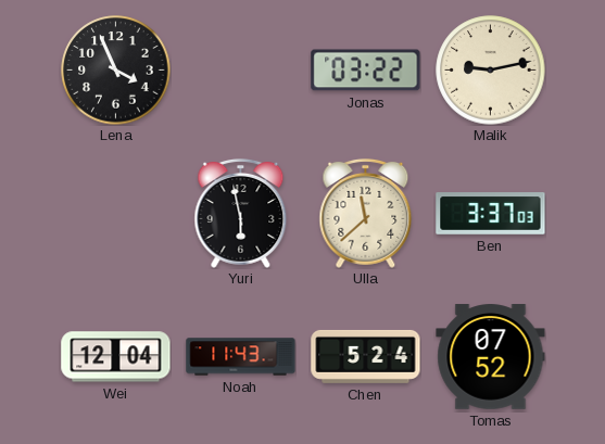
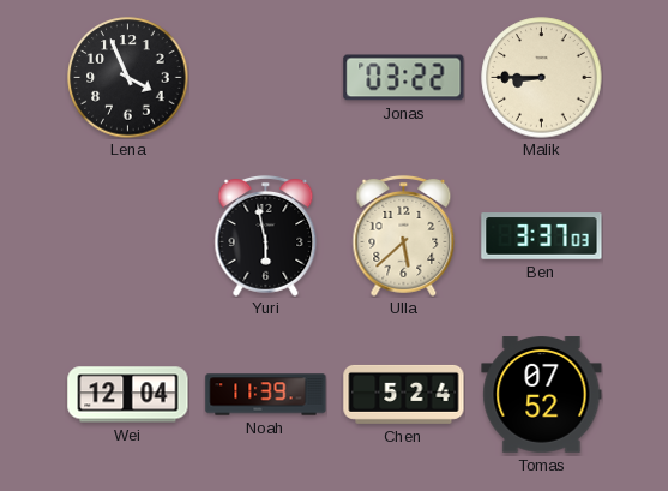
Malik: 9:13 -> 8:45
Ulla: 11:38 -> 5:38
Noah: 11:43 -> 11:39
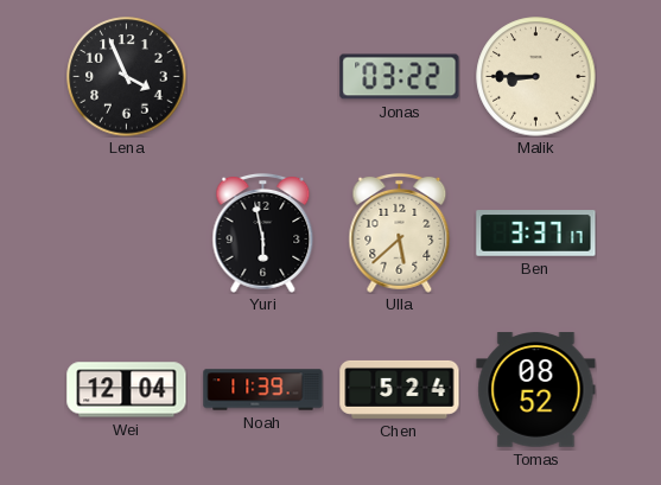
Ben: 3:37:03 -> 3:37:17
Tomas: 07:52 -> 08:52
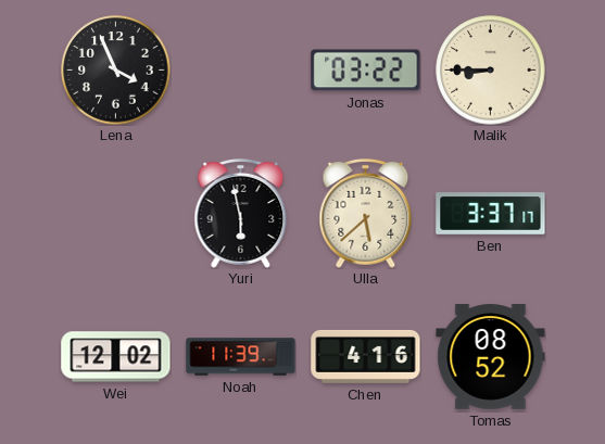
Wei: 12:04 -> 12:02
Chen: 5:24 -> 4:16
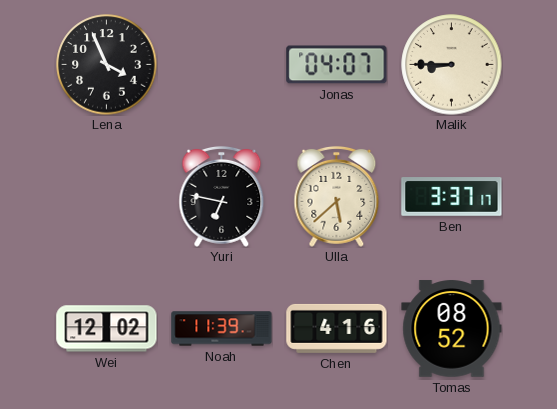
Jonas: 03:22 -> 04:07
Yuri: 5:58 -> 6:47
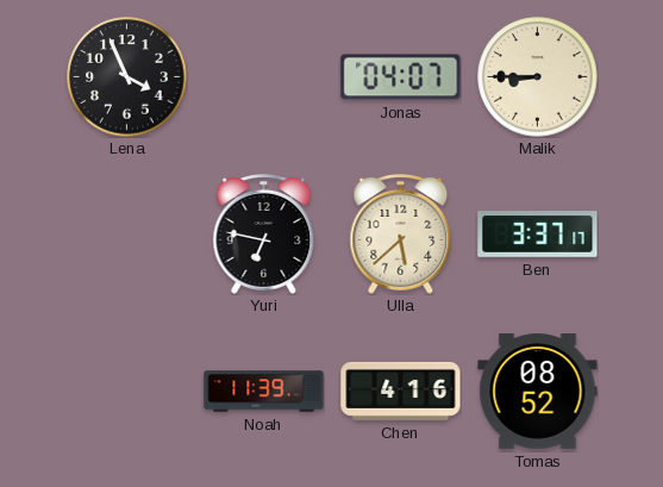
Wei: 12:02 -> none
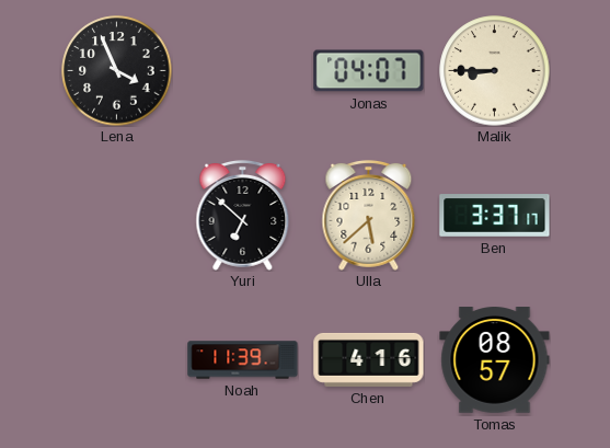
Yuri: 6:47 -> 6:52
Tomas: 08:52 -> 08:57
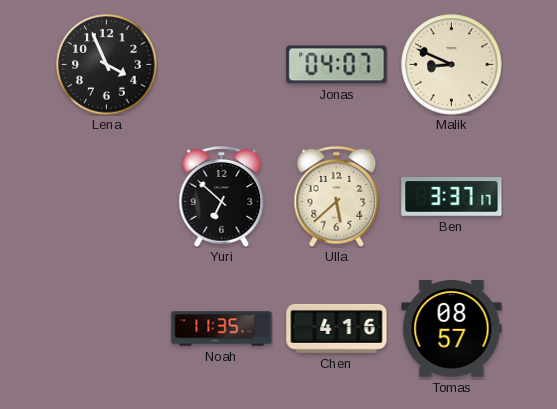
Malik: 8:45 -> 8:49
Noah: 11:39 -> 11:35
